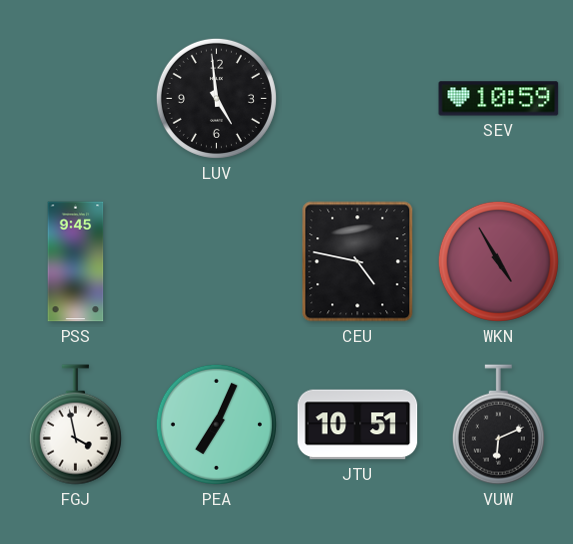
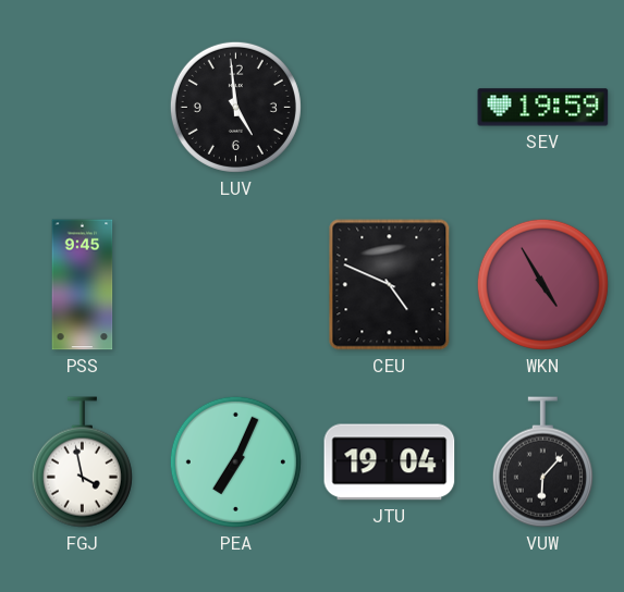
SEV: 10:59 -> 19:59
CEU: 4:47 -> 4:49
JTU: 10:51 -> 19:04
VUW: 6:11 -> 6:07
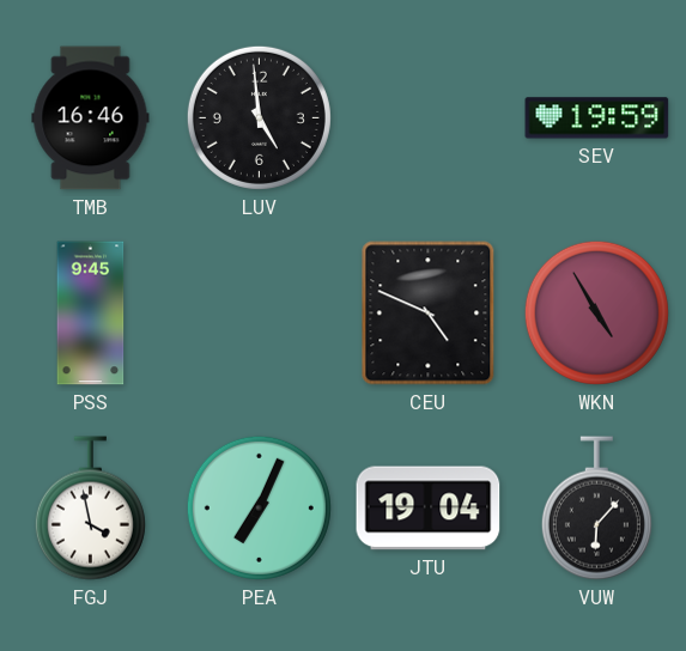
TMB: none -> 16:46
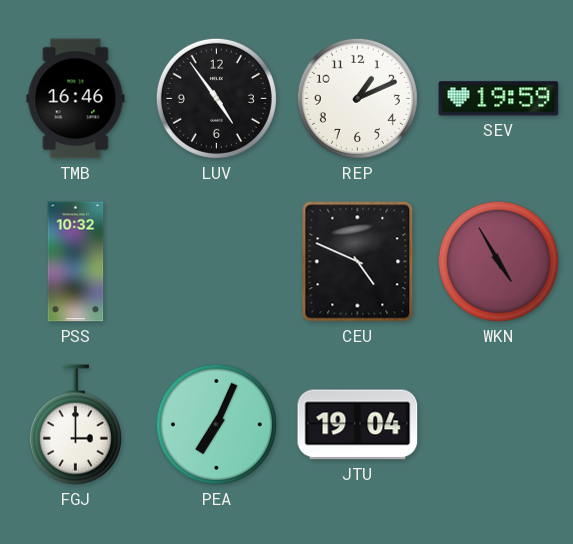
LUV: 4:59 -> 4:54
REP: none -> 1:11
PSS: 9:45 -> 10:32
FGJ: 3:58 -> 3:00
VUW: 6:07 -> none
